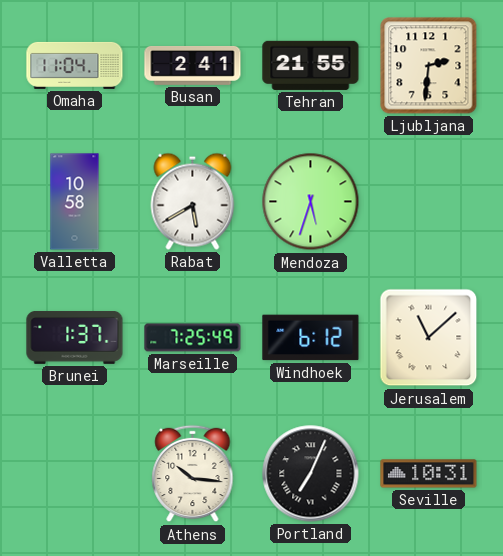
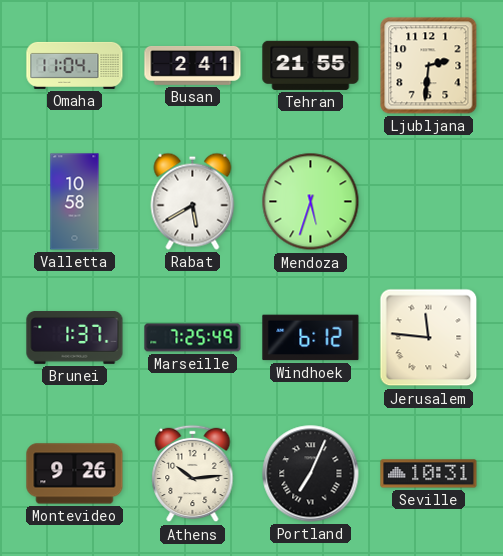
Jerusalem: 11:08 -> 11:46
Montevideo: none -> 9:26
Athens: 10:16 -> 10:14
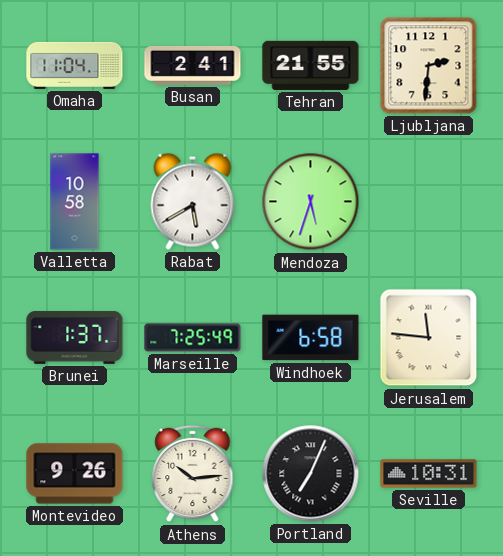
Windhoek: 6:12 -> 6:58
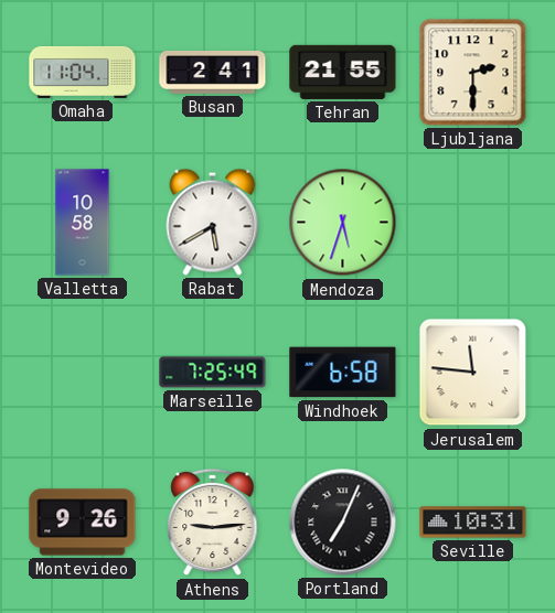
Ljubljana: 2:31 -> 2:30
Brunei: 1:37 -> none
Athens: 10:14 -> 9:14
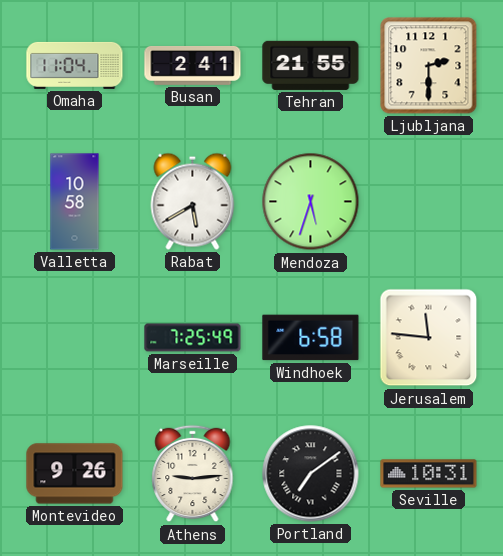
Portland: 7:04 -> 7:09
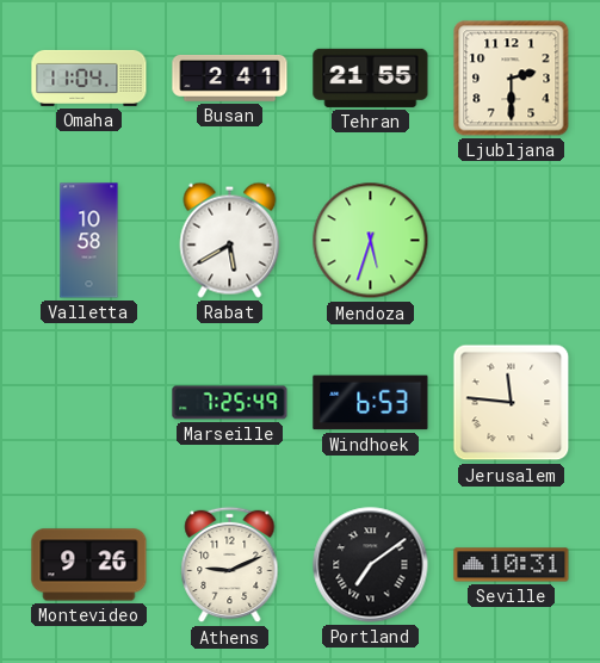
Windhoek: 6:58 -> 6:53
Athens: 9:14 -> 9:11
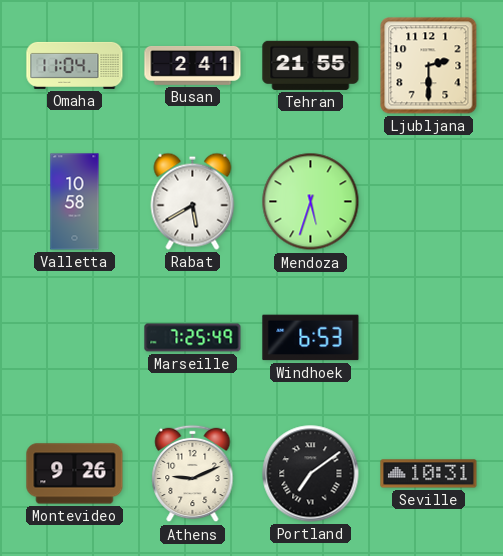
Jerusalem: 11:46 -> none
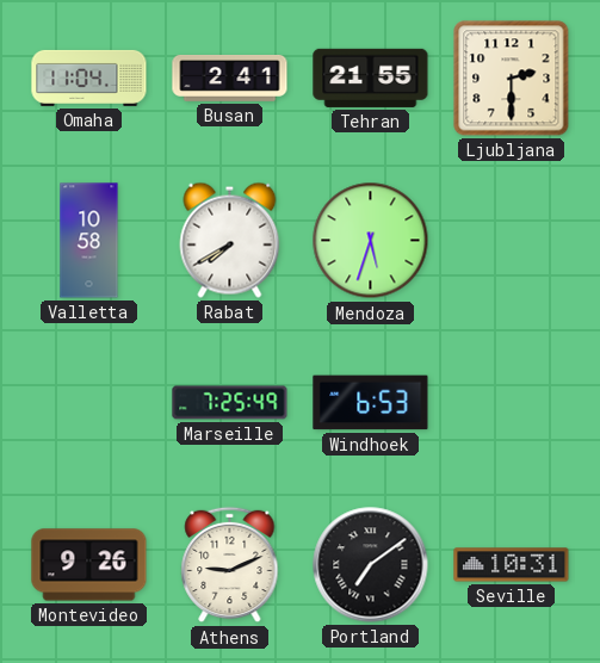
Rabat: 5:40 -> 7:40
